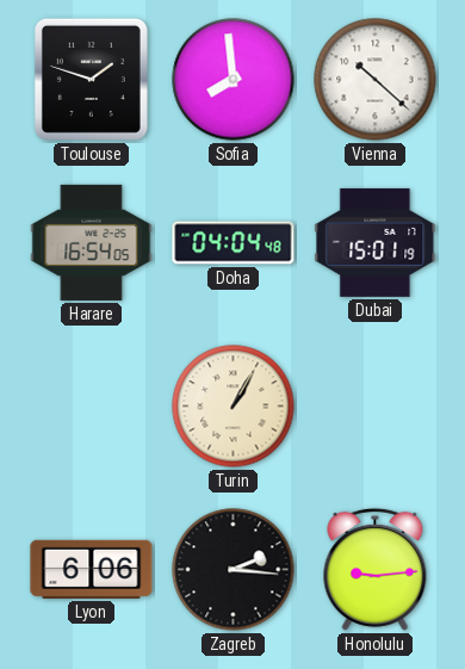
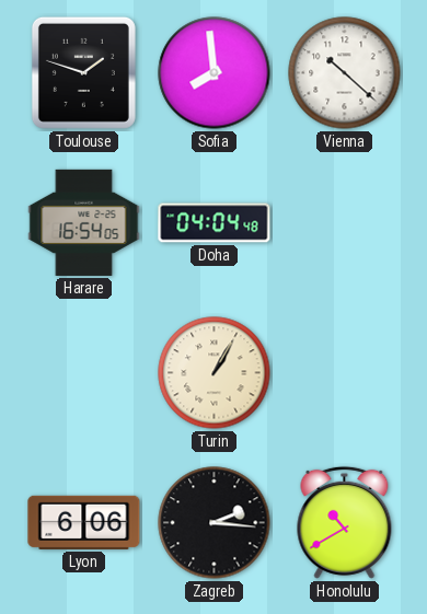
Dubai: 15:01 -> none
Honolulu: 9:14 -> 10:40
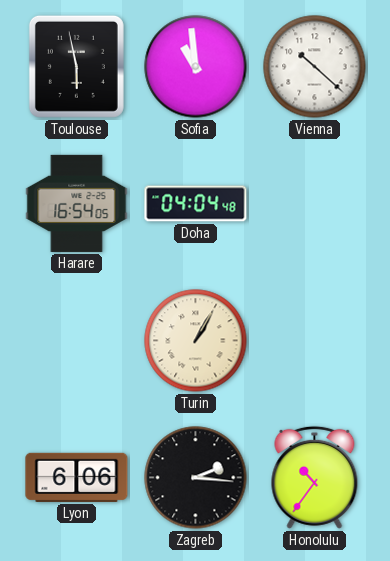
Toulouse: 1:48 -> 5:58
Sofia: 7:59 -> 10:59
Honolulu: 10:40 -> 10:36
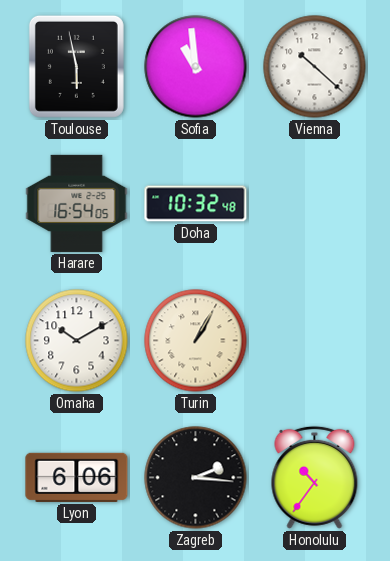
Doha: 04:04 -> 10:32
Omaha: none -> 10:10
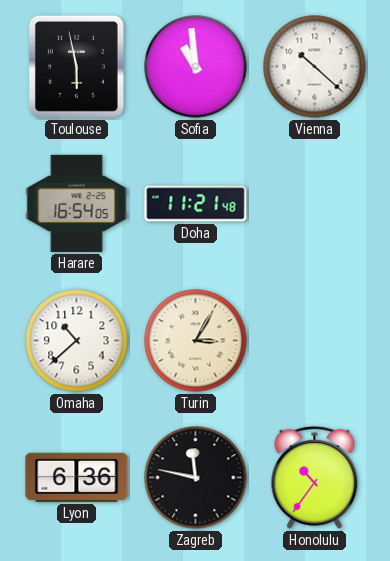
Doha: 10:32 -> 11:21
Omaha: 10:10 -> 10:38
Turin: 1:05 -> 3:05
Lyon: 6:06 -> 6:36
Zagreb: 2:16 -> 11:47
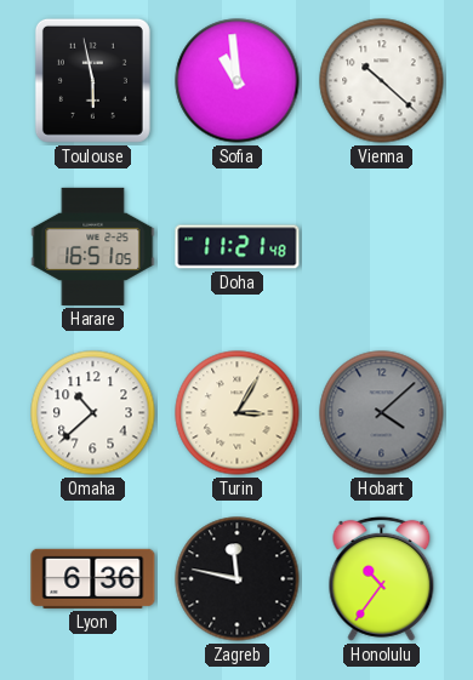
Harare: 16:54 -> 16:51
Hobart: none -> 4:08
